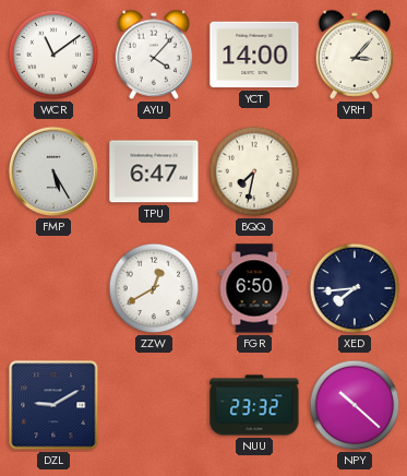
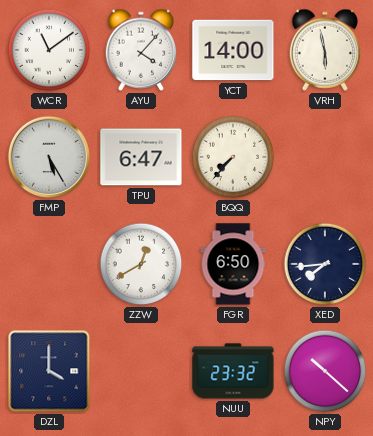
VRH: 3:07 -> 5:58
BQQ: 7:32 -> 7:37
DZL: 9:10 -> 4:00
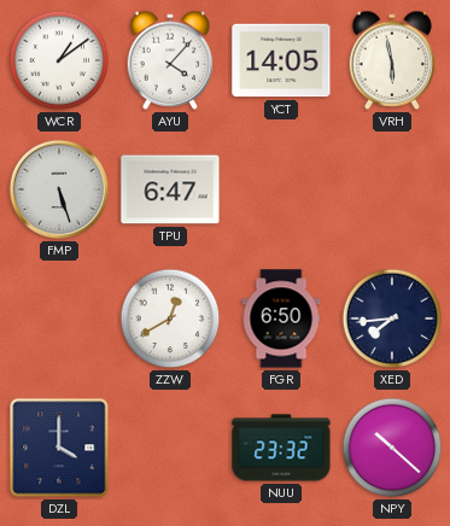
WCR: 11:09 -> 1:09
YCT: 14:00 -> 14:05
FMP: 5:25 -> 5:27
BQQ: 7:37 -> none
